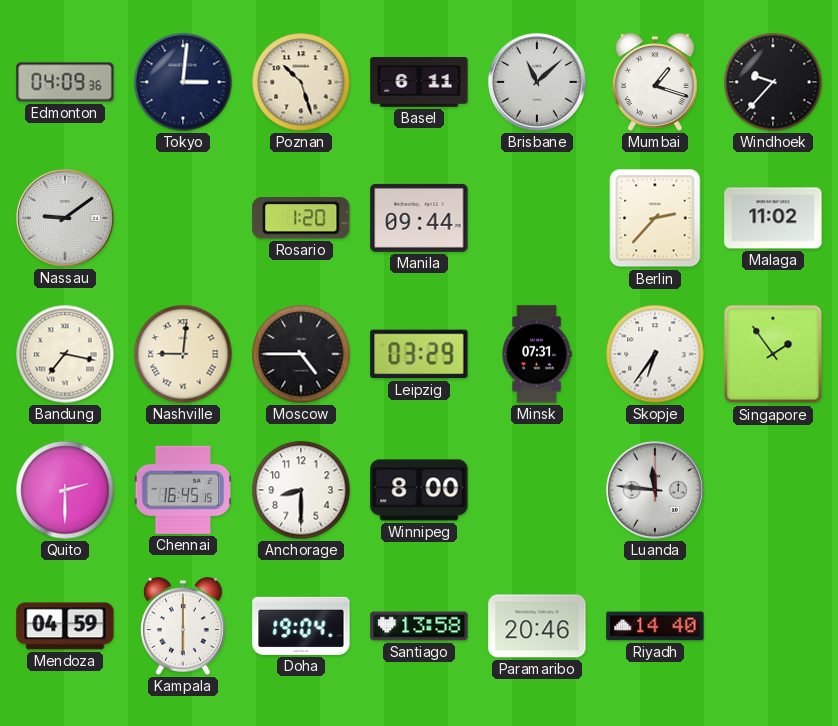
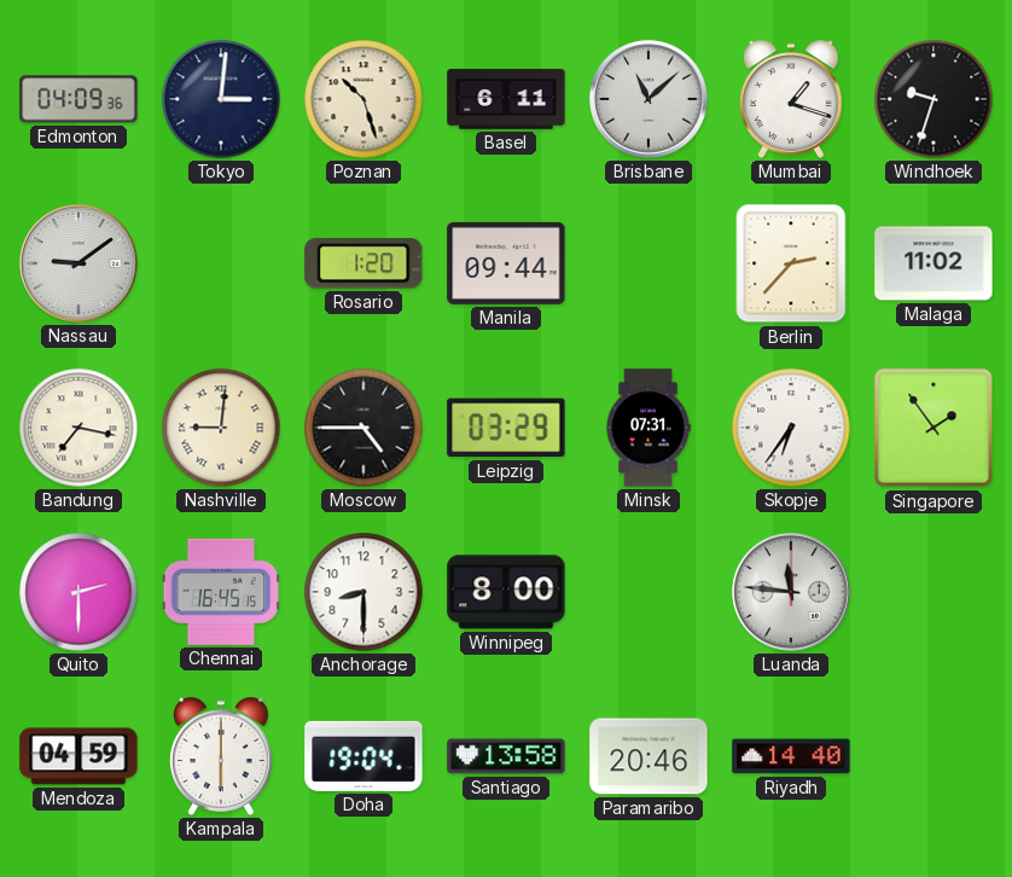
Windhoek: 9:37 -> 9:33
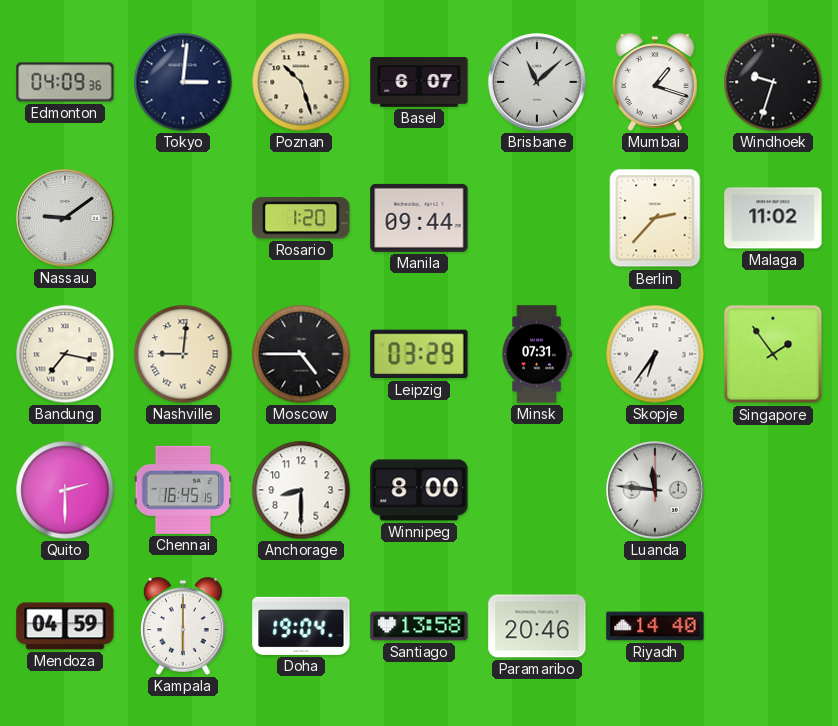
Basel: 6:11 -> 6:07
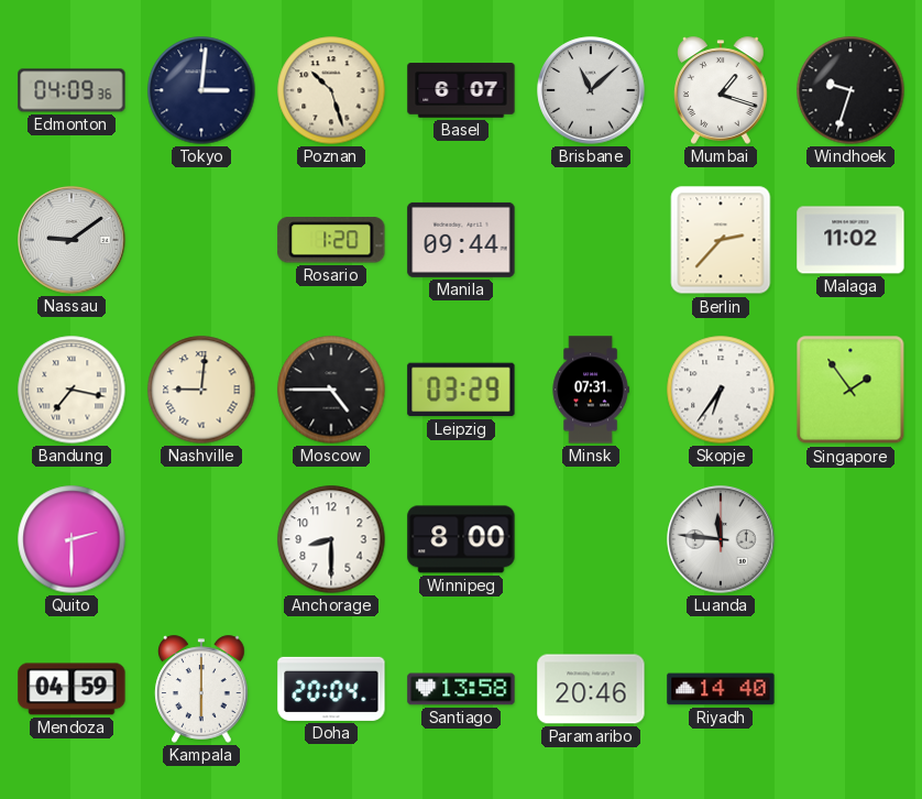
Chennai: 16:45 -> none
Doha: 19:04 -> 20:04
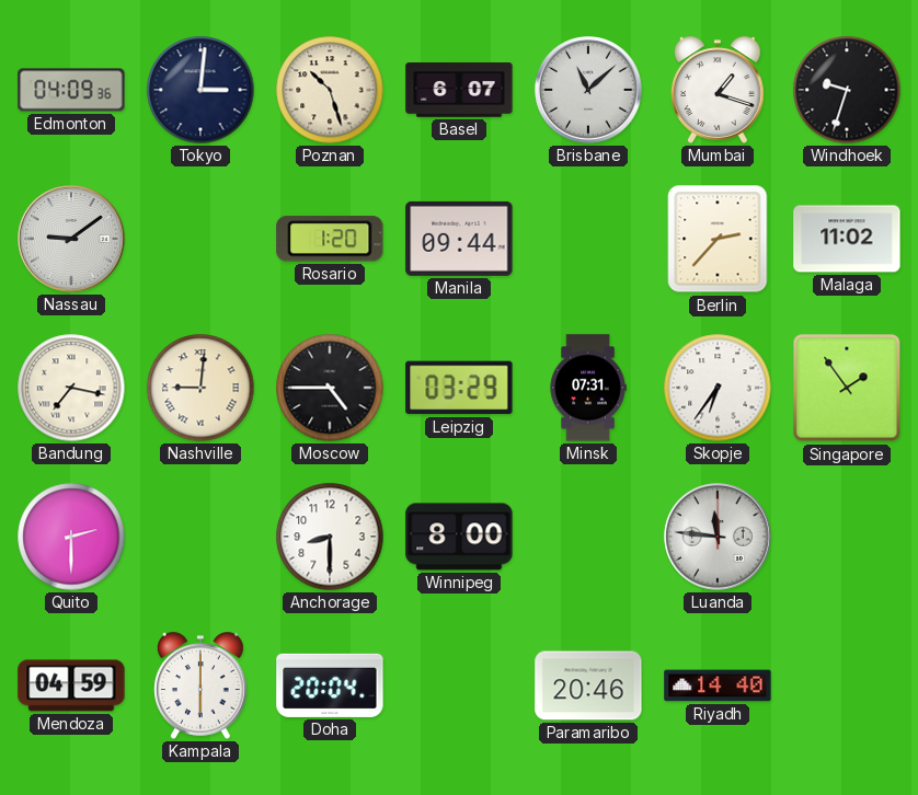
Santiago: 13:58 -> none
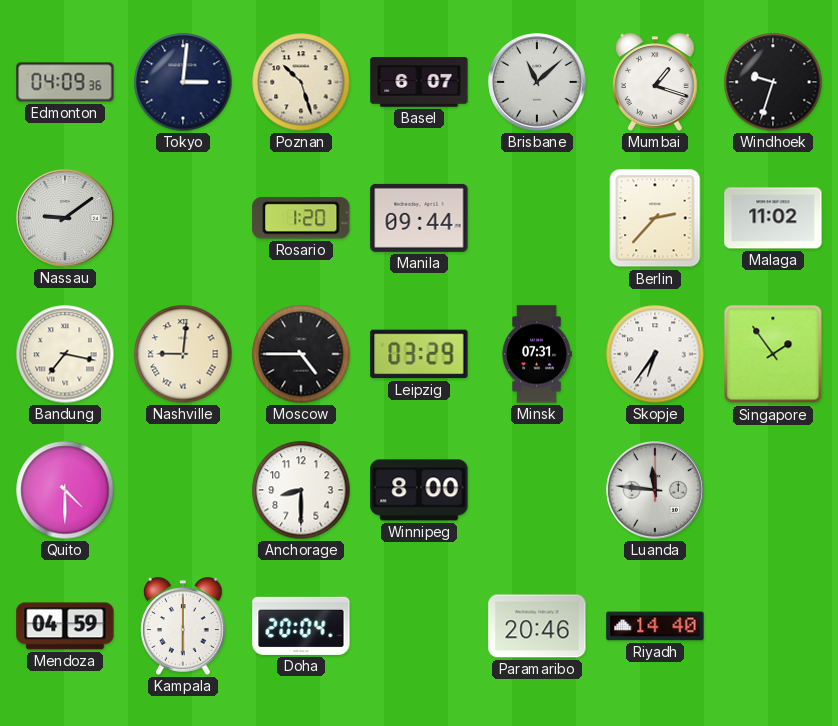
Quito: 2:30 -> 4:30
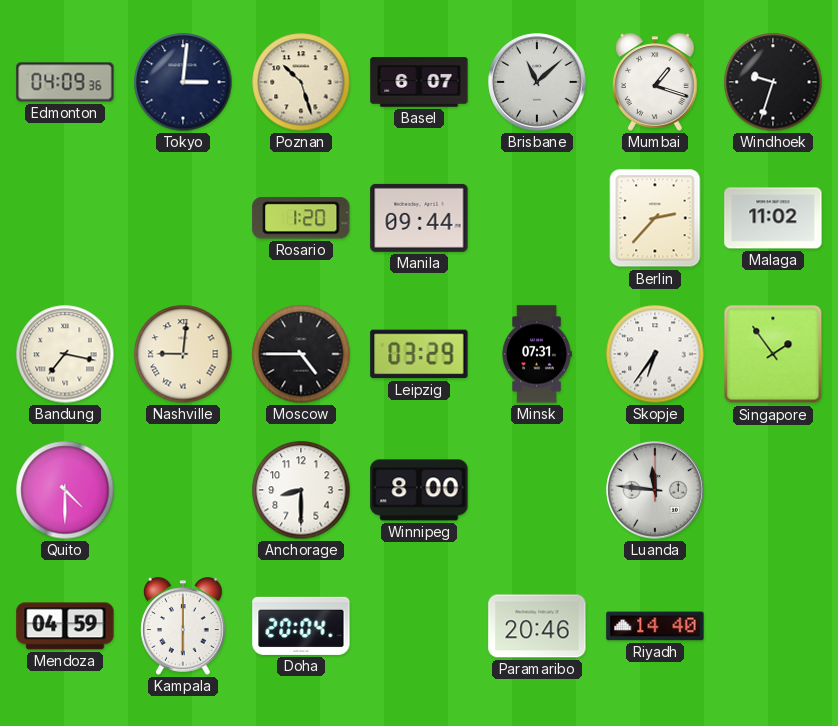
Nassau: 9:09 -> none
